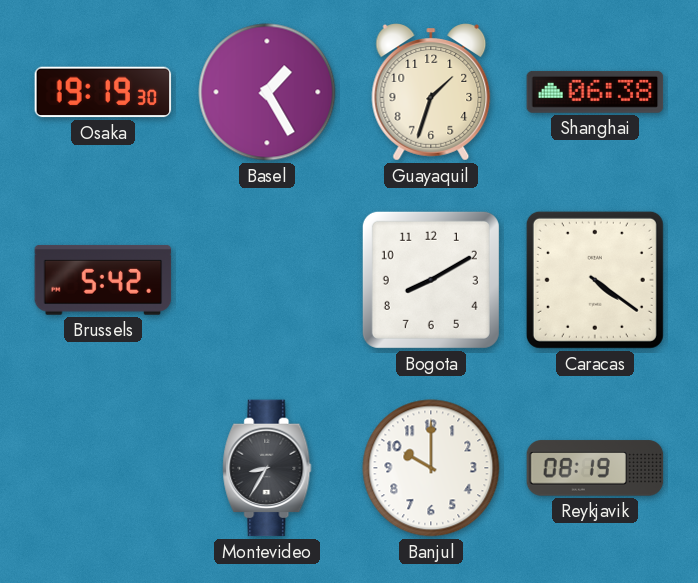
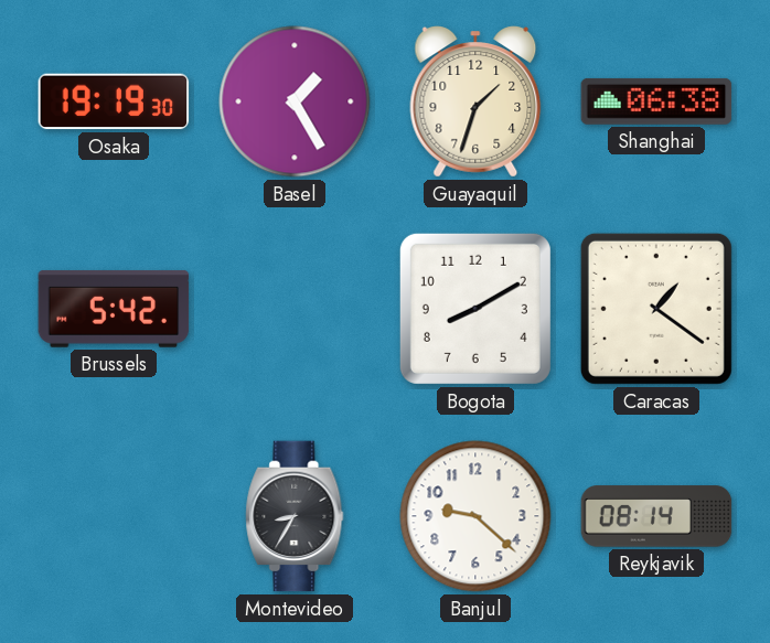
Caracas: 4:21 -> 1:21
Banjul: 10:00 -> 9:22
Reykjavik: 08:19 -> 08:14
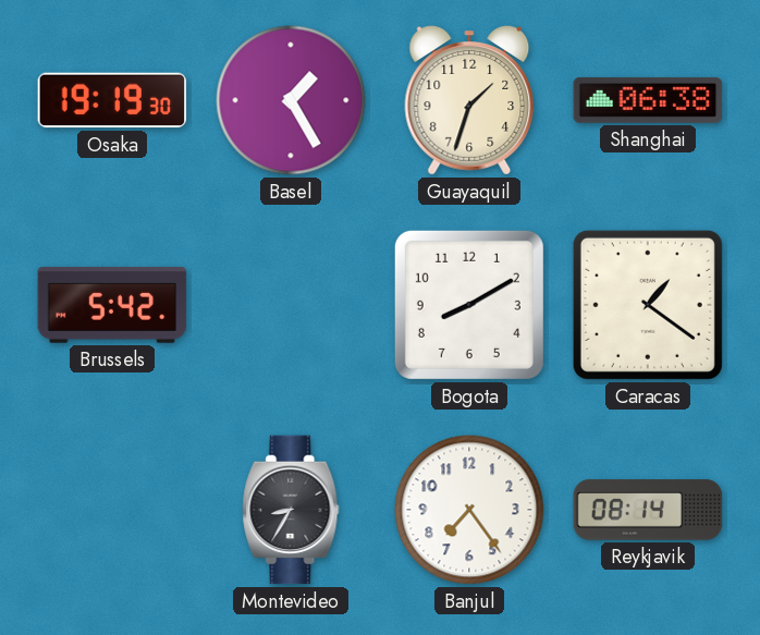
Banjul: 9:22 -> 7:24
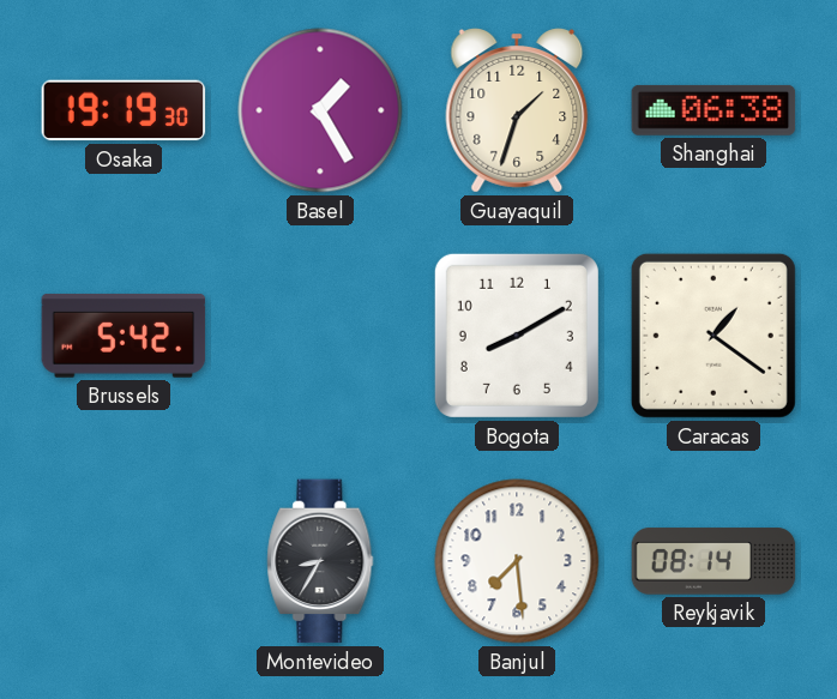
Banjul: 7:24 -> 7:29
